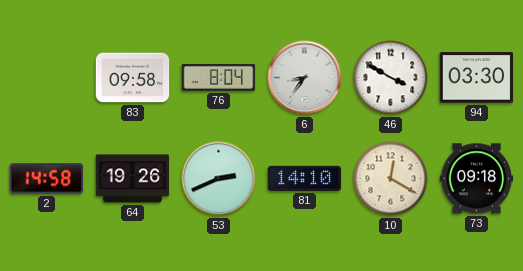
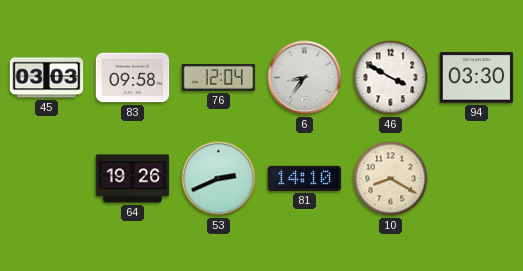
45: none -> 03:03
76: 8:04 -> 12:04
2: 14:58 -> none
10: 12:20 -> 8:20
73: 09:18 -> none
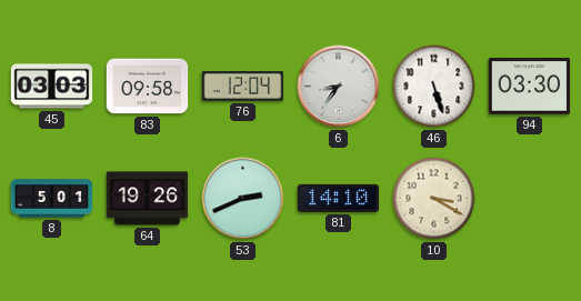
46: 3:50 -> 5:27
8: none -> 5:01
10: 8:20 -> 3:20
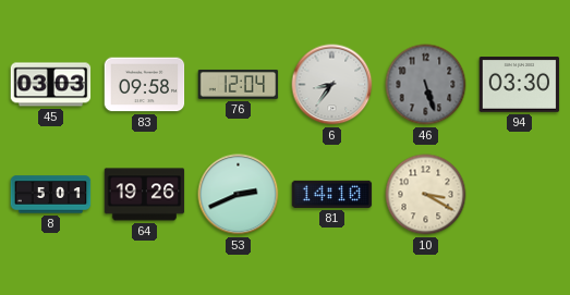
46 dial: white -> grey
